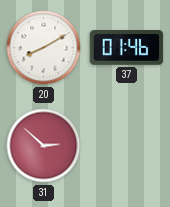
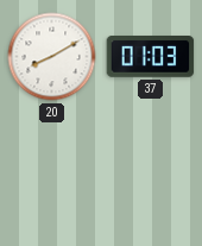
37: 01:46 -> 01:03
31: 2:52 -> none
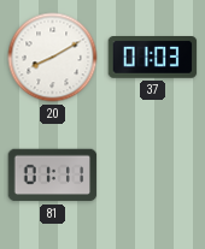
81: none -> 01:11
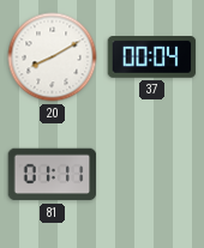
37: 01:03 -> 00:04
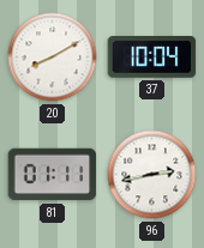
37: 00:04 -> 10:04
96: none -> 2:43
